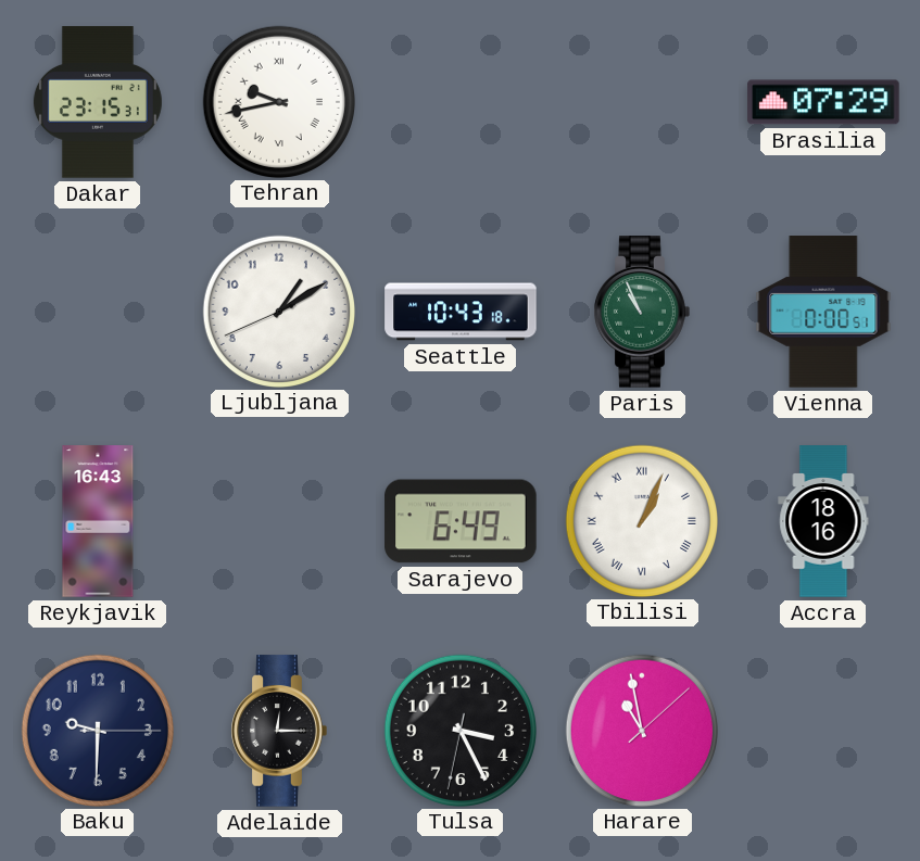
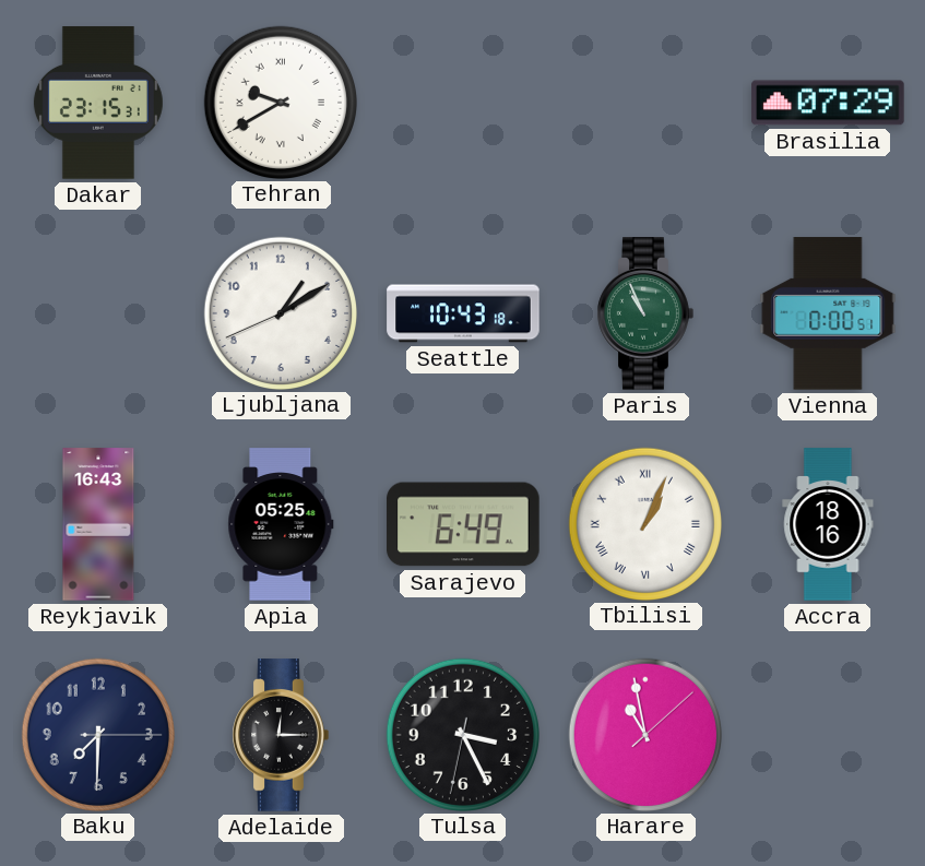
Tehran: 9:43 -> 9:40
Apia: none -> 05:25
Baku: 9:30 -> 7:30
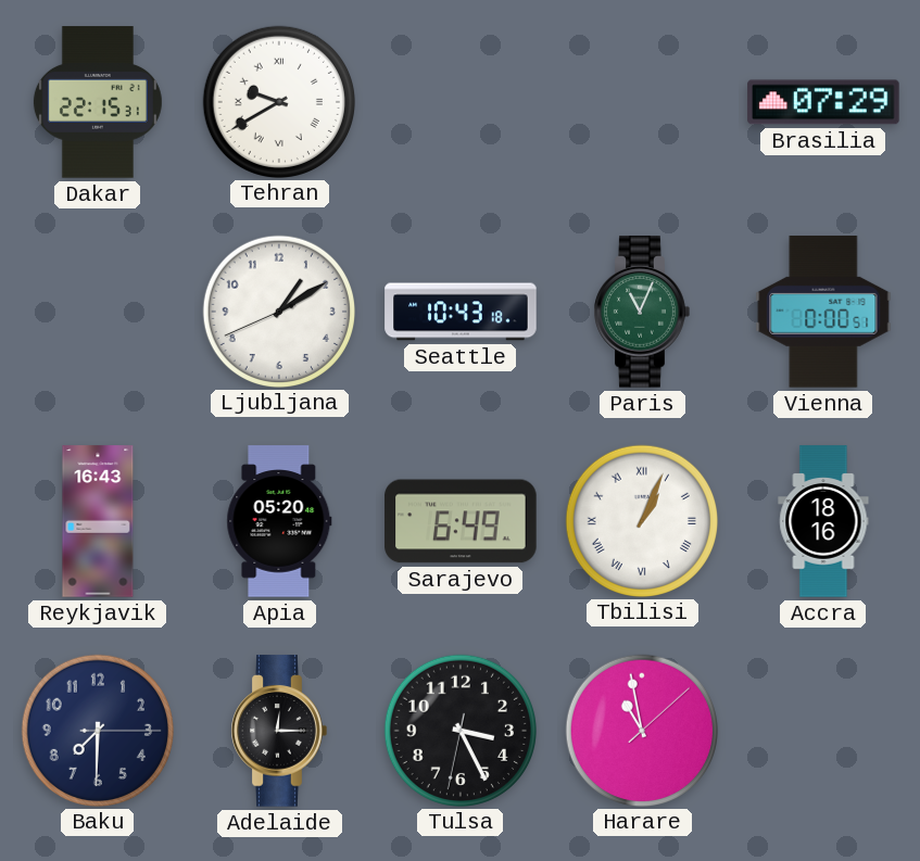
Dakar: 23:15 -> 22:15
Paris: 10:56 -> 11:04
Apia: 05:25 -> 05:20
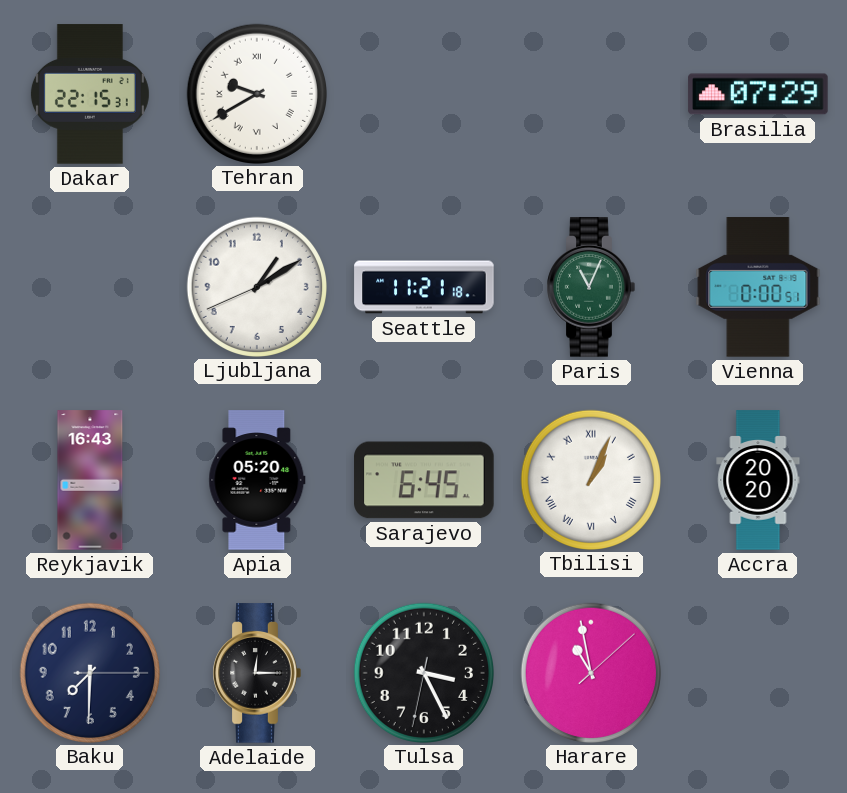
Seattle: 10:43 -> 11:21
Sarajevo: 6:49 -> 6:45
Accra: 18:16 -> 20:20
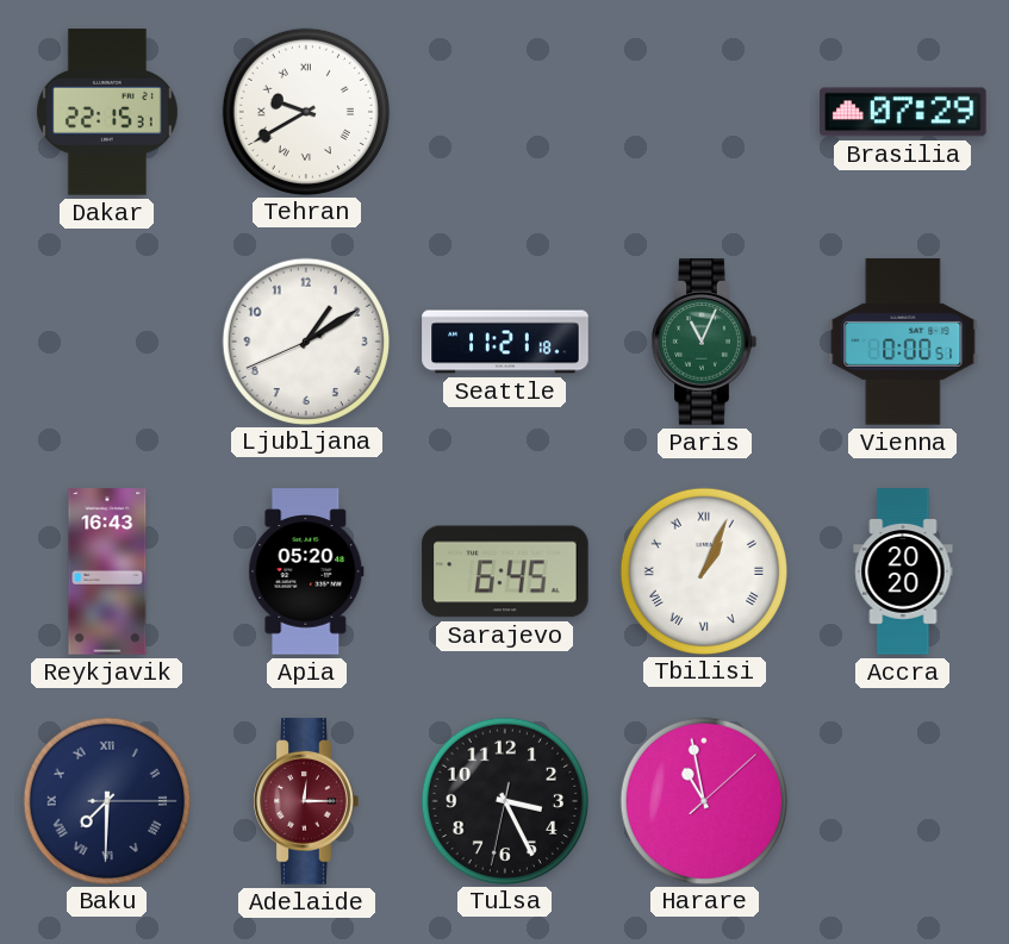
Baku numerals: Arabic -> Roman
Adelaide dial: black -> burgundy
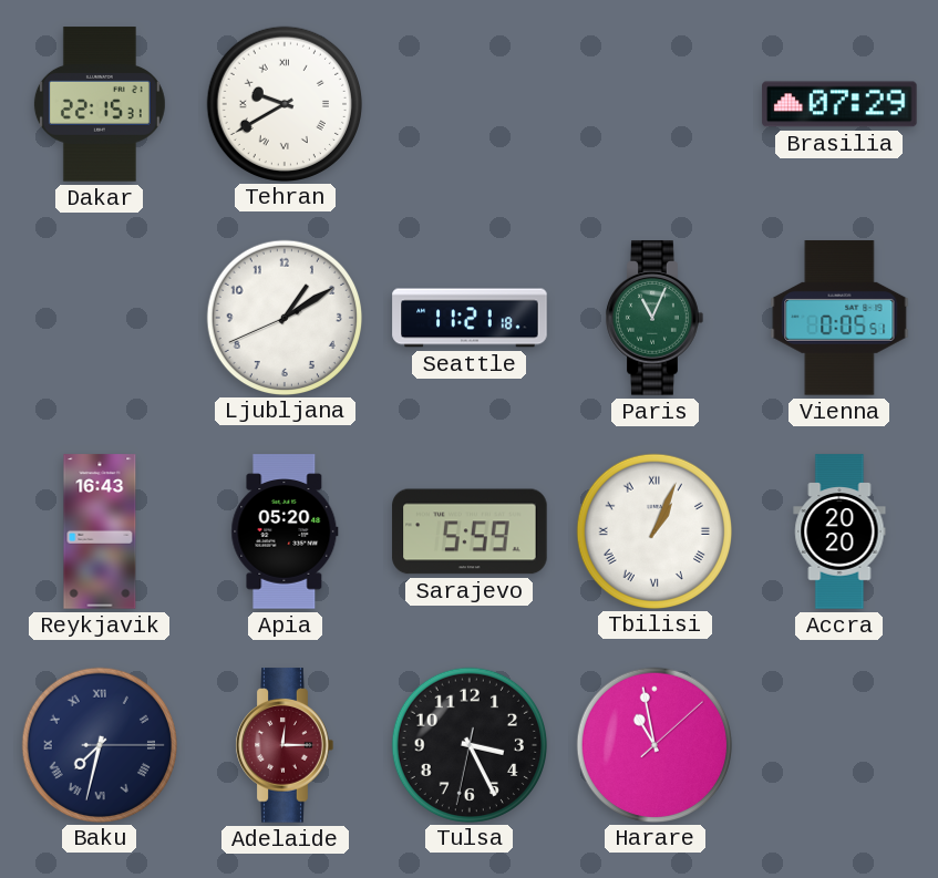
Vienna: 0:00 -> 0:05
Sarajevo: 6:45 -> 5:59
Baku: 7:30 -> 7:32
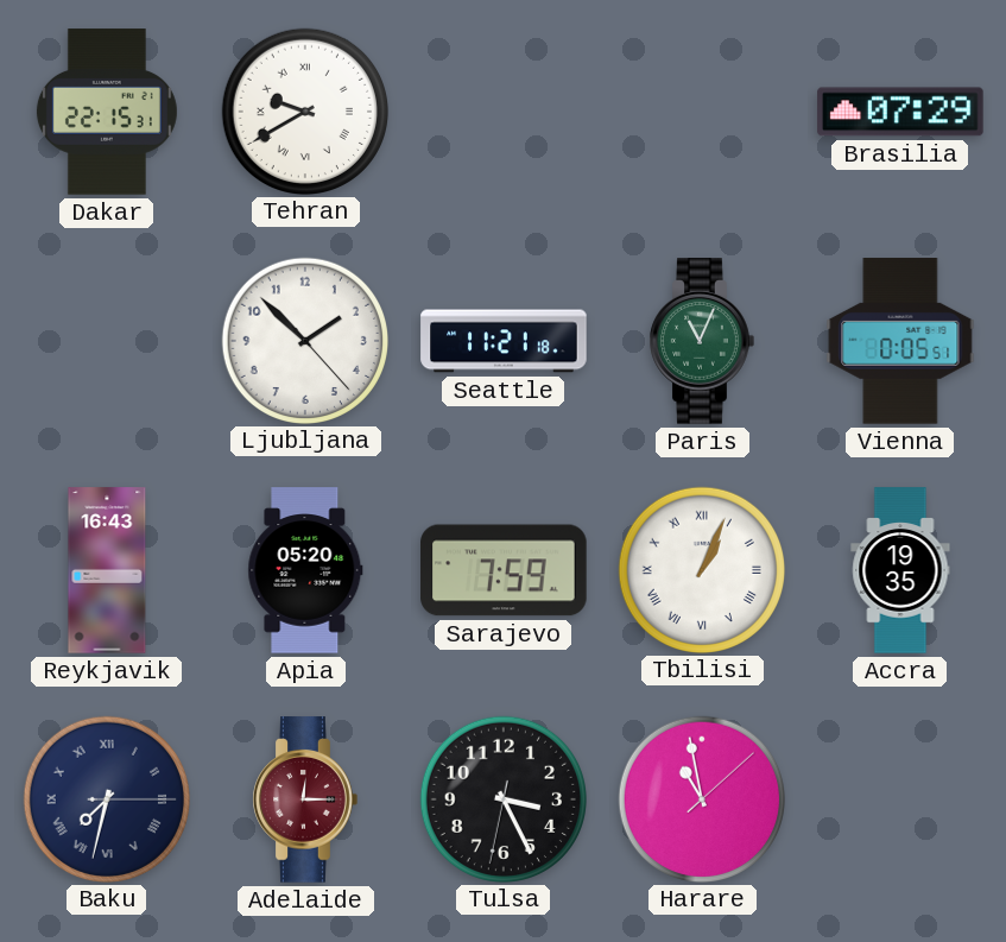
Ljubljana: 1:09 -> 1:52
Sarajevo: 5:59 -> 7:59
Accra: 20:20 -> 19:35
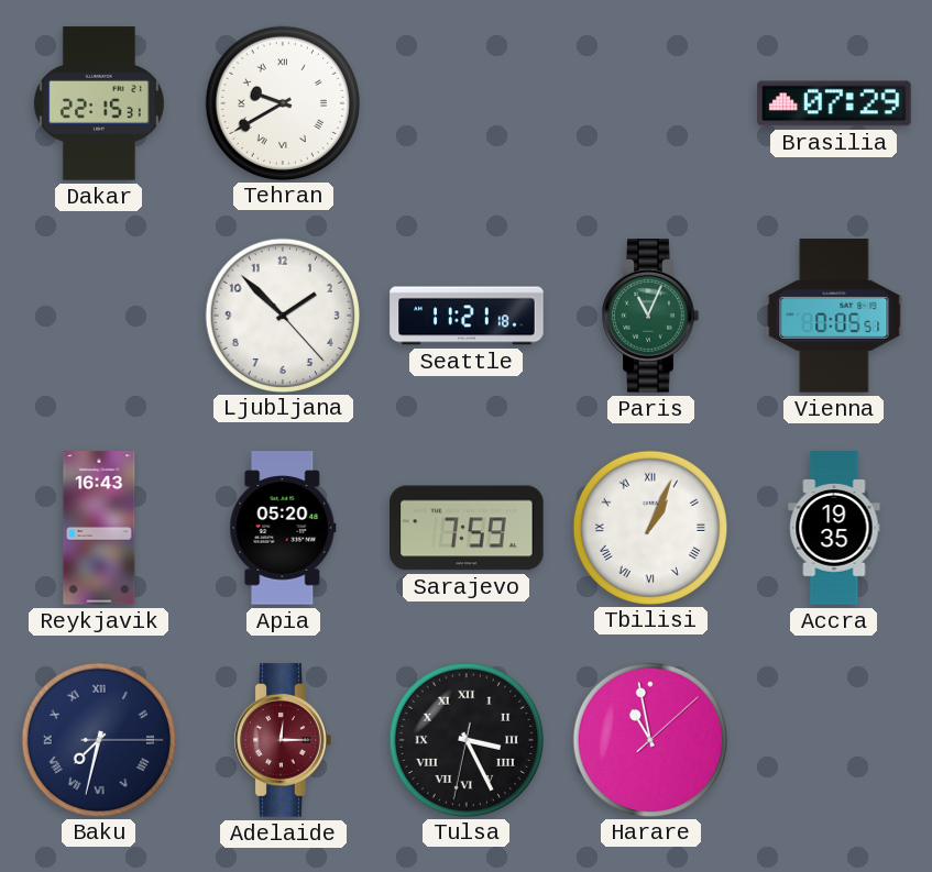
Tulsa numerals: Arabic -> Roman
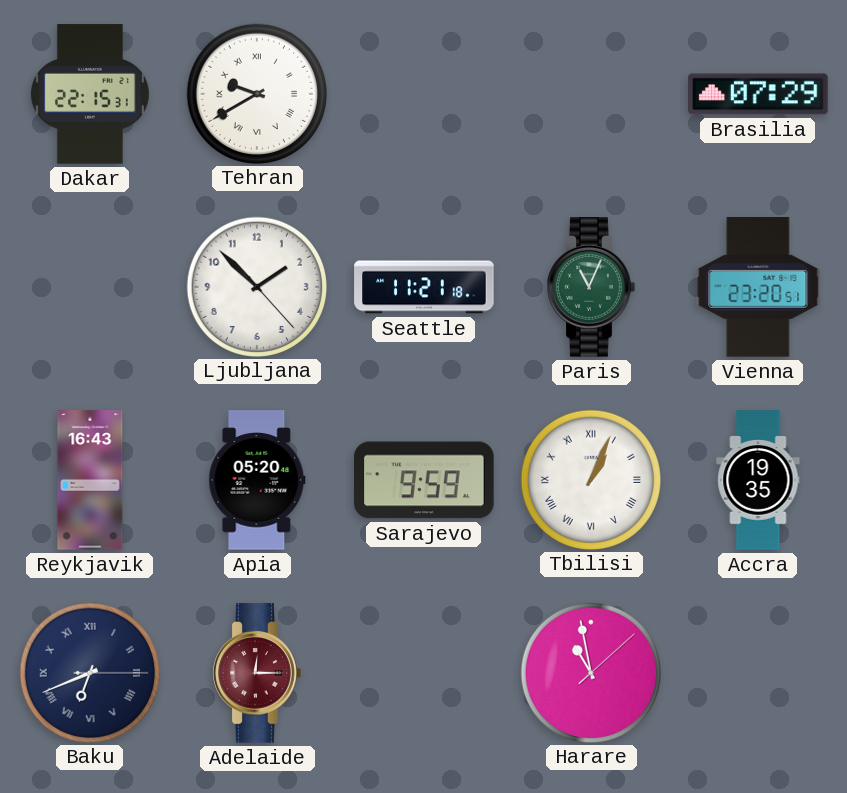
Vienna: 0:05 -> 23:20
Sarajevo: 7:59 -> 9:59
Baku: 7:32 -> 6:41
Tulsa: 3:25 -> none
